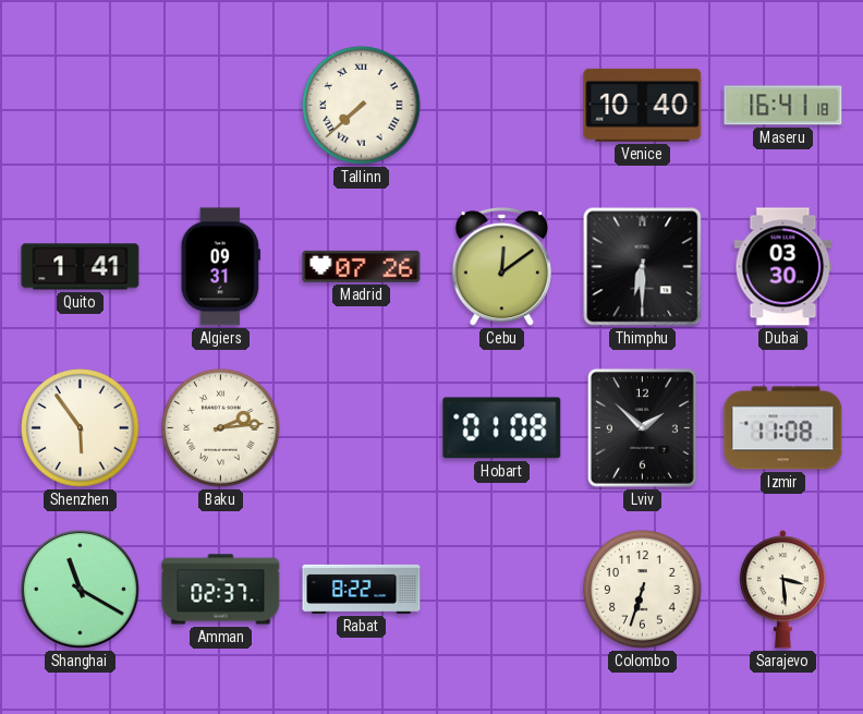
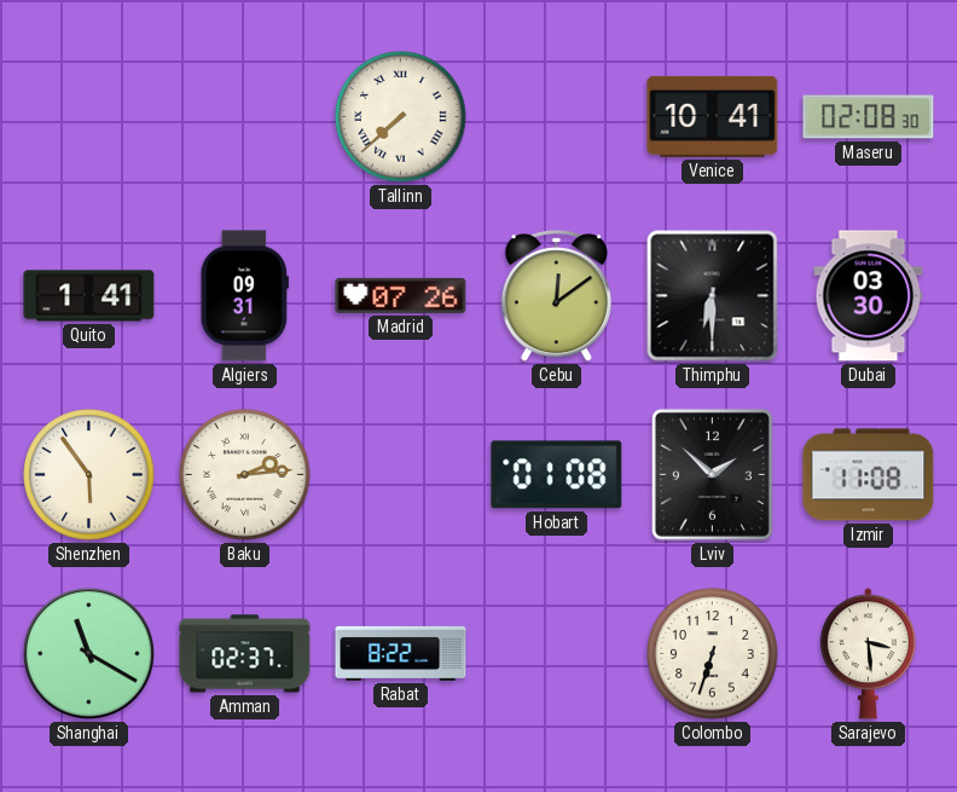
Venice: 10:40 -> 10:41
Maseru: 16:41 -> 02:08
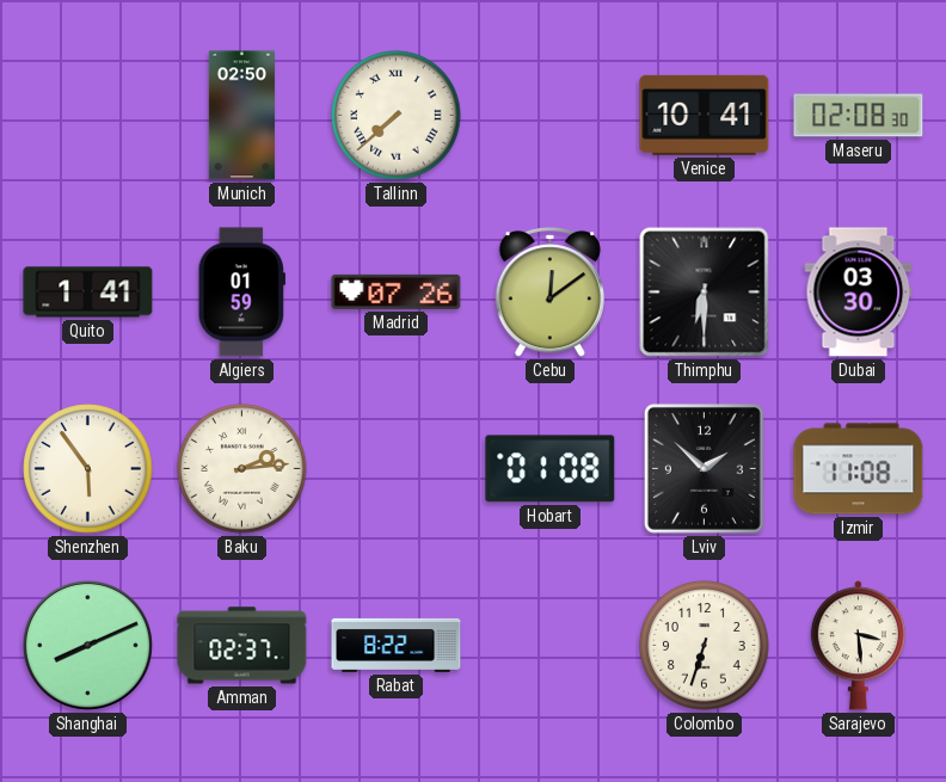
Munich: none -> 02:50
Algiers: 09:31 -> 01:59
Shanghai: 11:20 -> 8:11
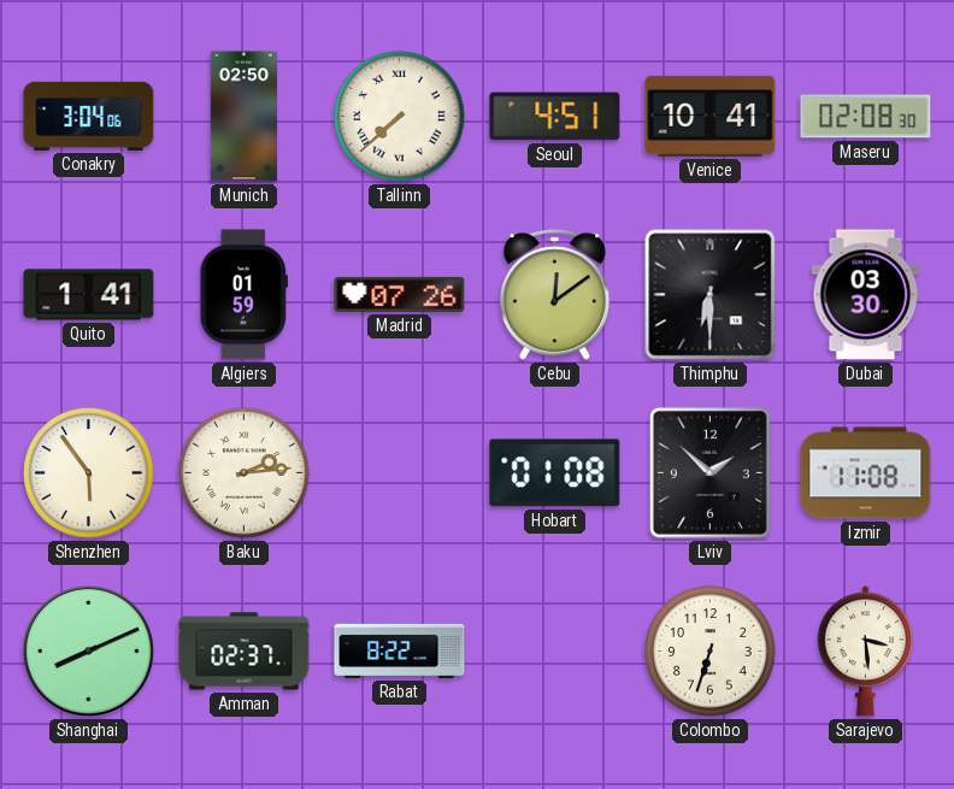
Conakry: none -> 3:04
Seoul: none -> 4:51
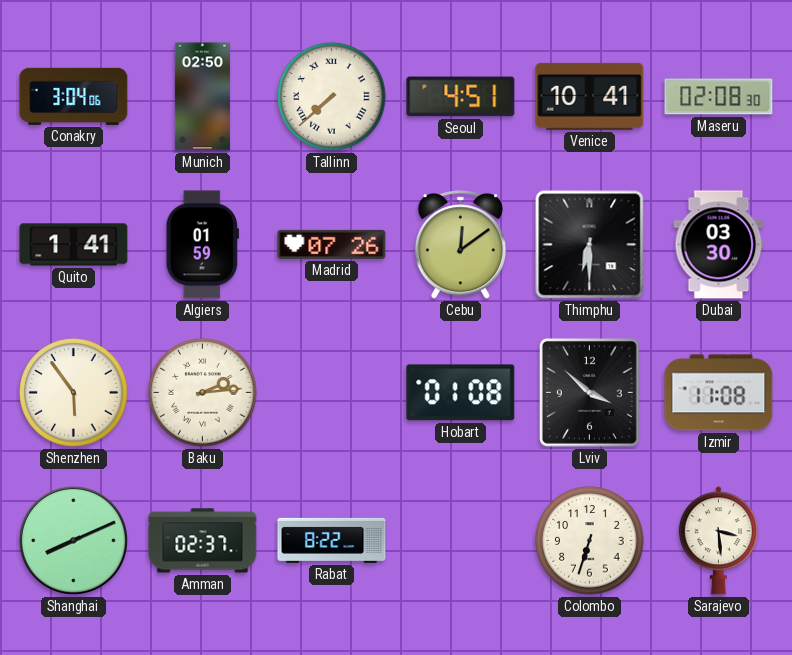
Lviv: 1:52 -> 3:52
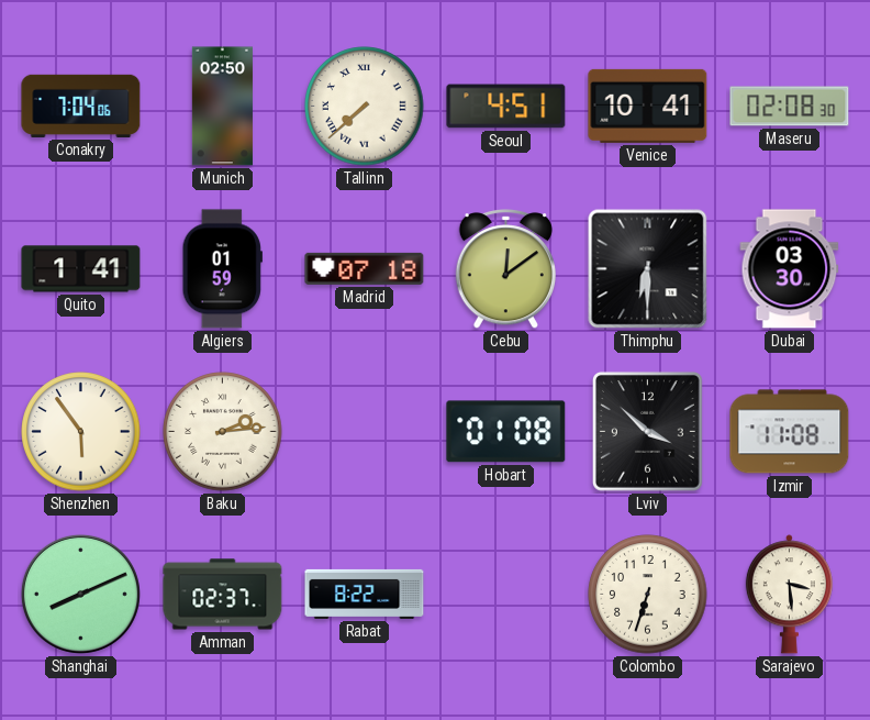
Conakry: 3:04 -> 7:04
Madrid: 07:26 -> 07:18
